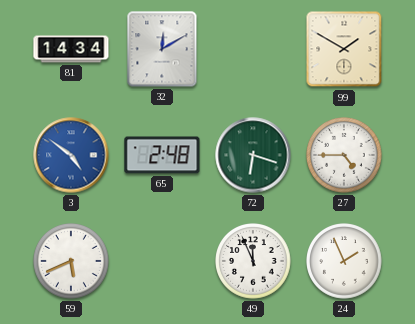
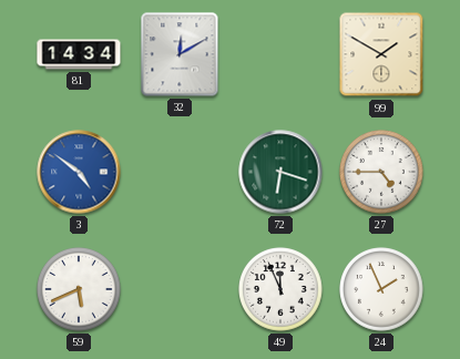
65: 2:48 -> none
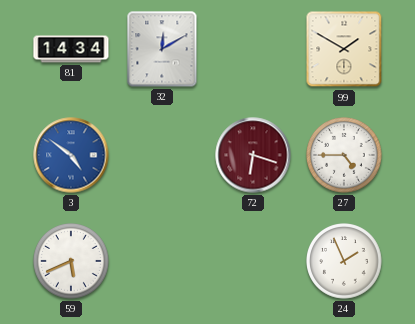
72 dial: green -> burgundy
49: 11:56 -> none
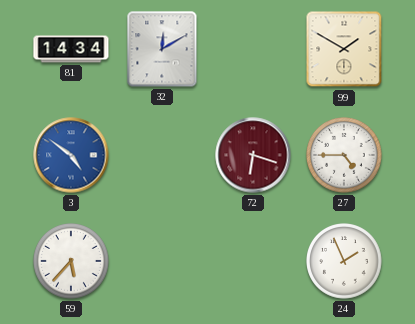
59: 5:41 -> 5:37
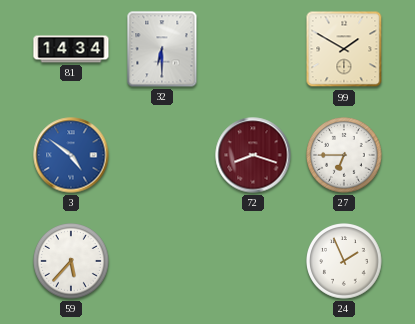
32: 12:10 -> 6:30
72: 6:18 -> 8:18
27: 4:45 -> 6:45
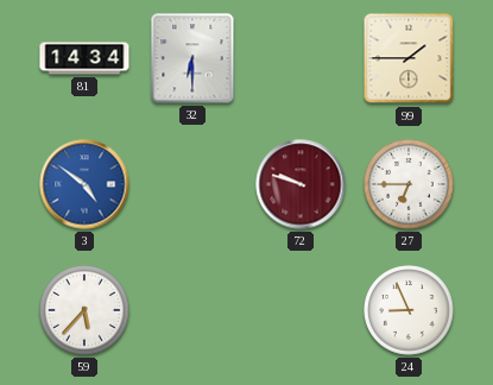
99: 1:50 -> 1:45
72: 8:18 -> 9:48
24: 1:56 -> 8:56
